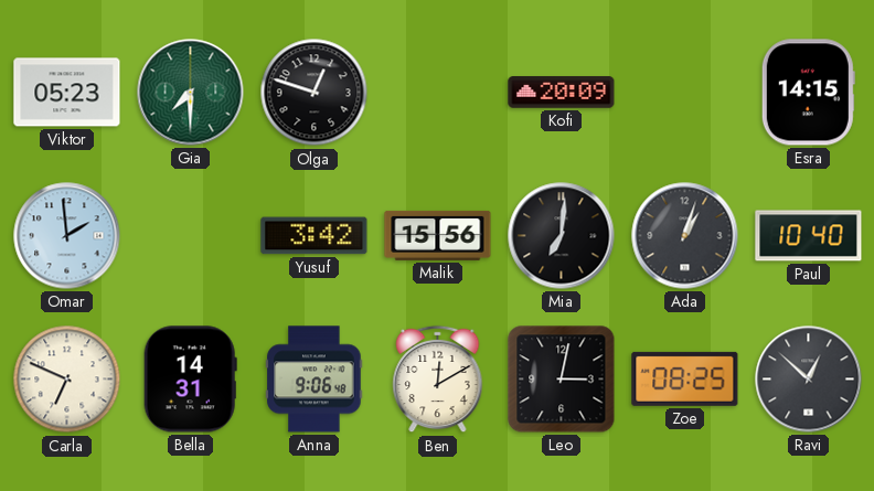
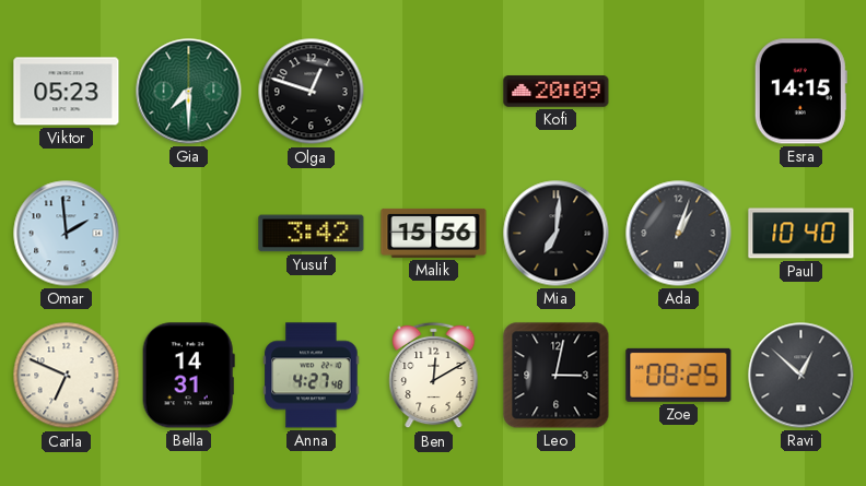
Anna: 9:06 -> 4:27
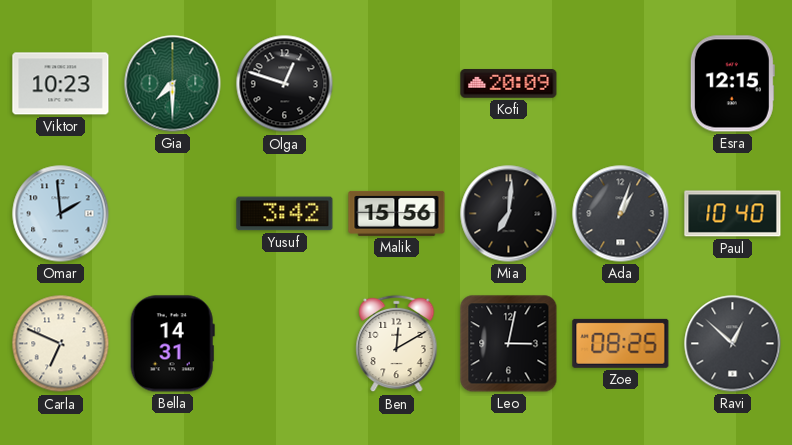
Viktor: 05:23 -> 10:23
Esra: 14:15 -> 12:15
Anna: 4:27 -> none
